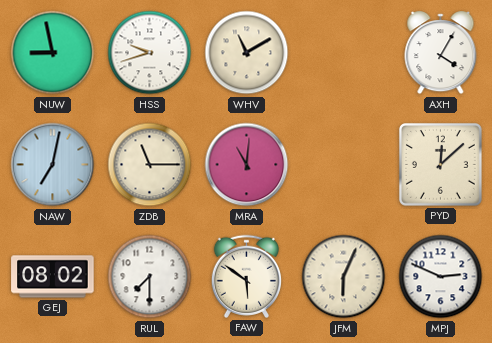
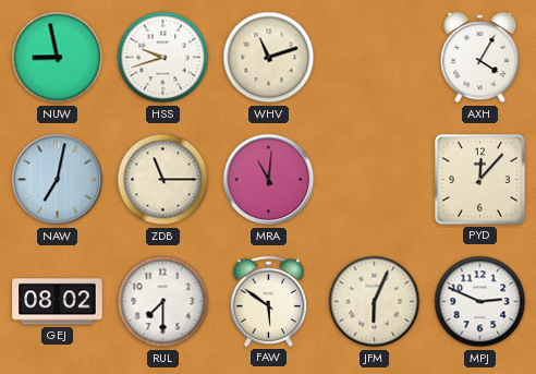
WHV: 11:10 -> 11:12
PYD: 12:08 -> 12:07
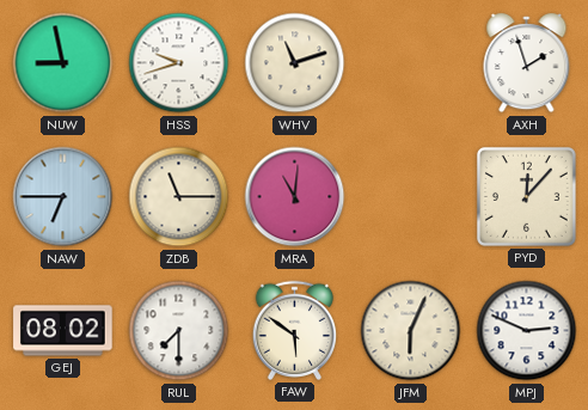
AXH: 4:05 -> 1:57
NAW: 7:02 -> 6:45
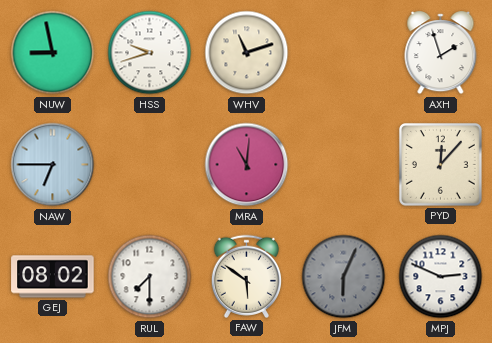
ZDB: 11:15 -> none
JFM dial: cream -> grey
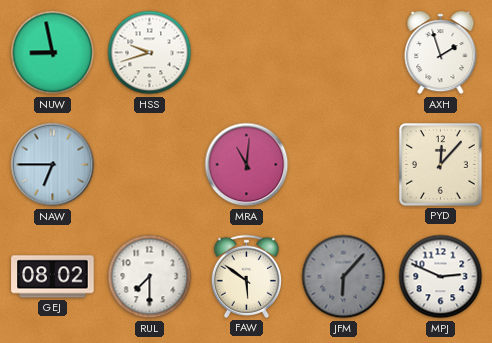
WHV: 11:12 -> none
JFM: 6:04 -> 6:07
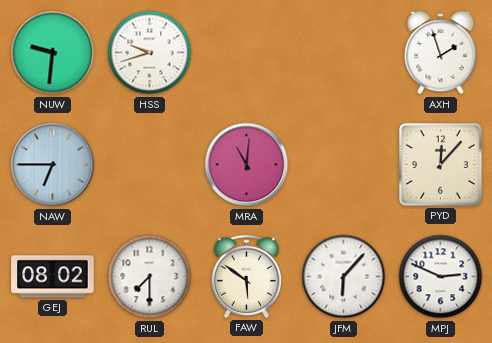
NUW: 8:58 -> 9:31
JFM dial: grey -> white
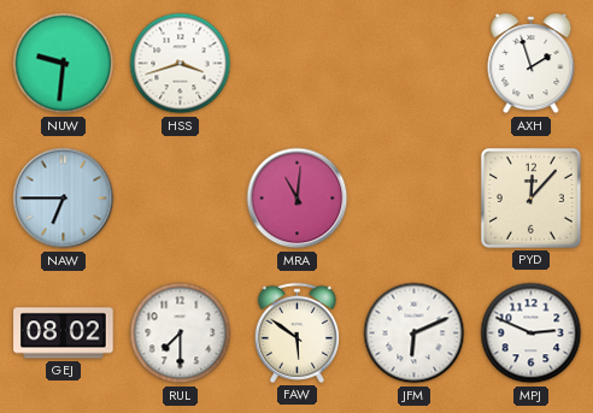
HSS: 9:42 -> 3:42
JFM: 6:07 -> 6:11
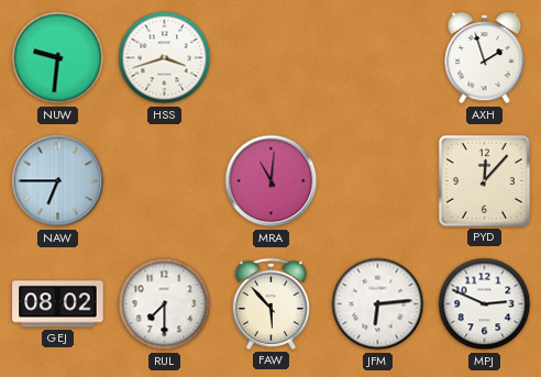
FAW: 5:51 -> 5:53
JFM: 6:11 -> 6:14
